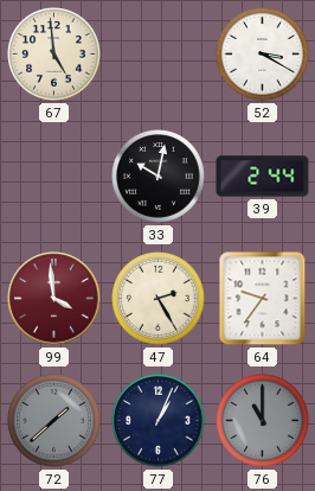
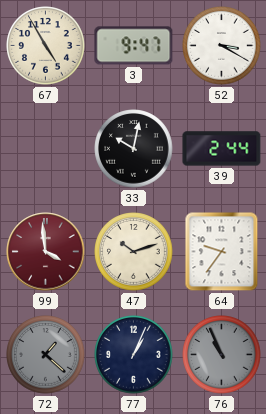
67: 4:59 -> 4:55
3: none -> 9:47
47: 2:25 -> 10:12
72: 1:38 -> 1:22
76: 11:00 -> 10:56
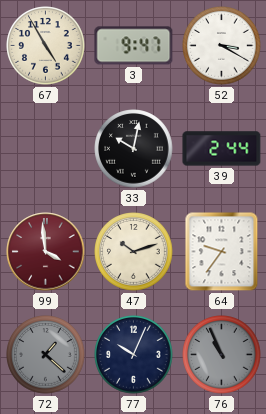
77: 1:04 -> 10:04
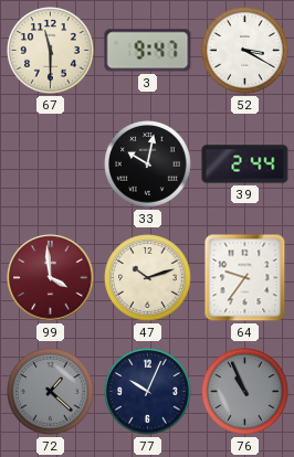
67: 4:55 -> 11:30
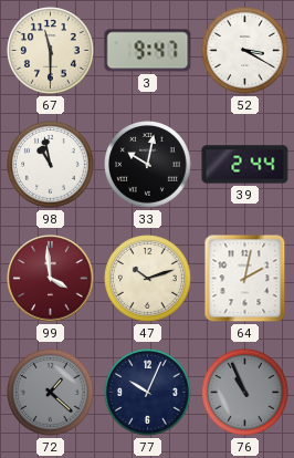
98: none -> 10:58
64: 9:36 -> 2:02
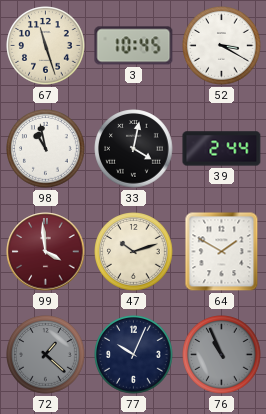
67: 11:30 -> 11:27
3: 9:47 -> 10:45
33: 10:02 -> 4:02
64: 2:02 -> 1:50
